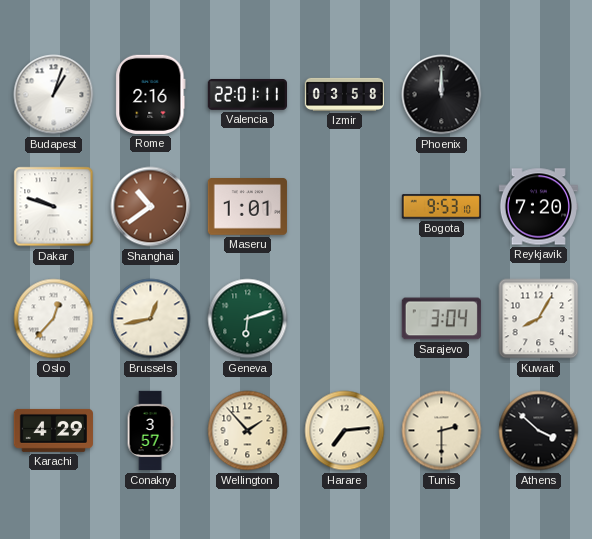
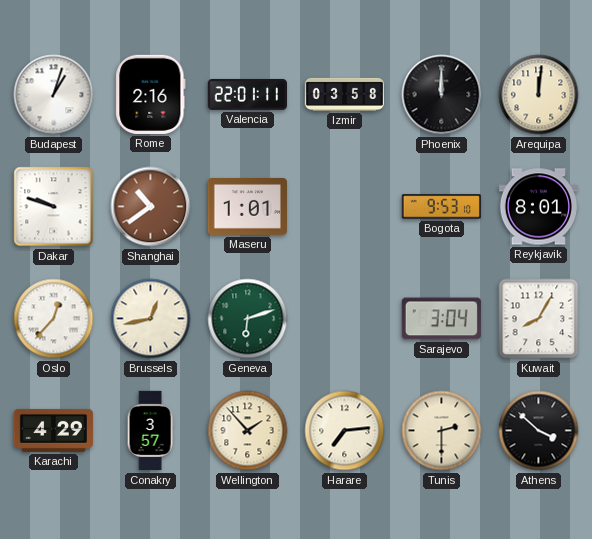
Arequipa: none -> 12:01
Reykjavik: 7:20 -> 8:01
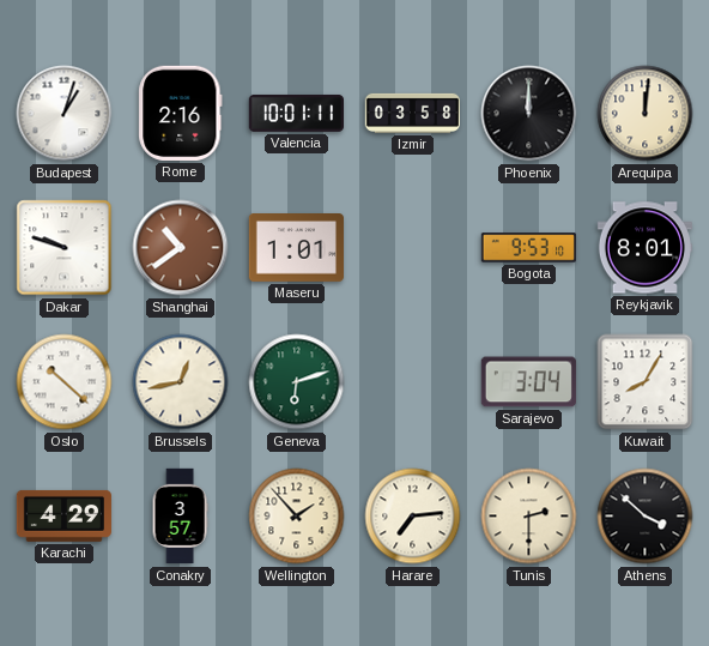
Valencia: 22:01 -> 10:01
Oslo: 12:37 -> 10:22
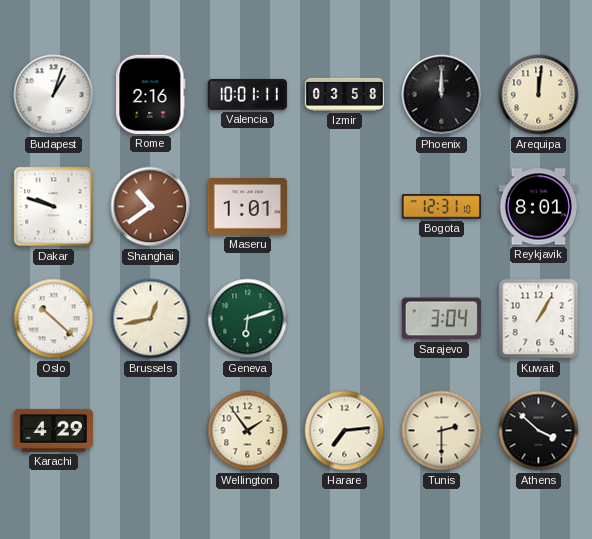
Bogota: 9:53 -> 12:31
Kuwait: 8:05 -> 1:05
Conakry: 3:57 -> none
Wellington: 1:53 -> 1:54
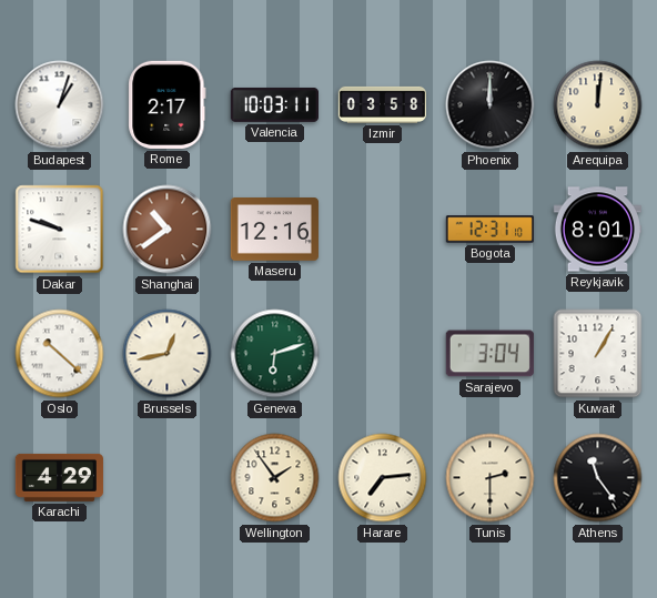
Rome: 2:16 -> 2:17
Valencia: 10:01 -> 10:03
Maseru: 1:01 -> 12:16
Athens: 3:52 -> 11:24
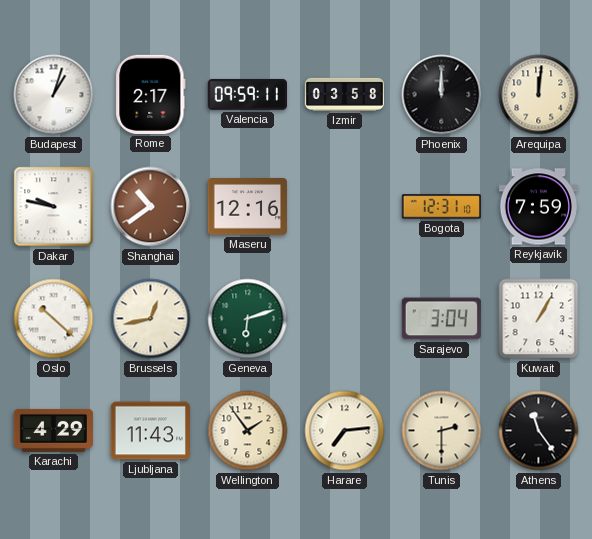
Valencia: 10:03 -> 09:59
Dakar: 9:48 -> 9:47
Reykjavik: 8:01 -> 7:59
Ljubljana: none -> 11:43
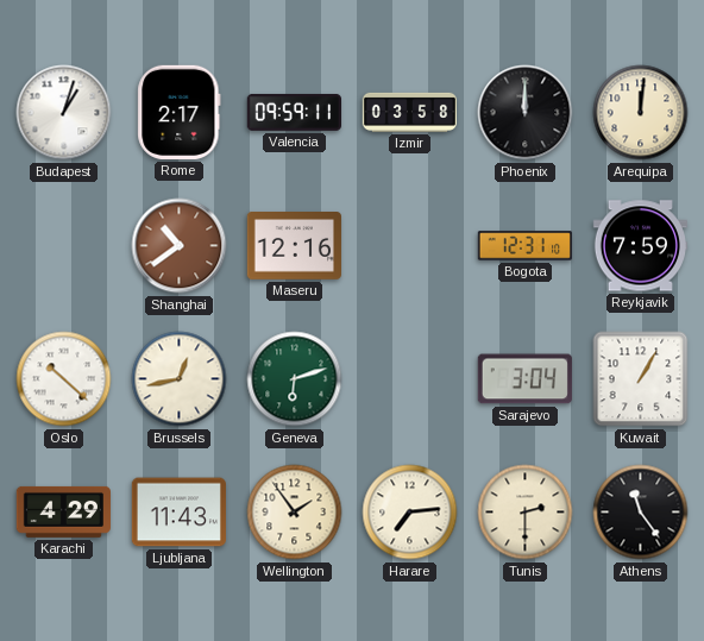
Dakar: 9:47 -> none
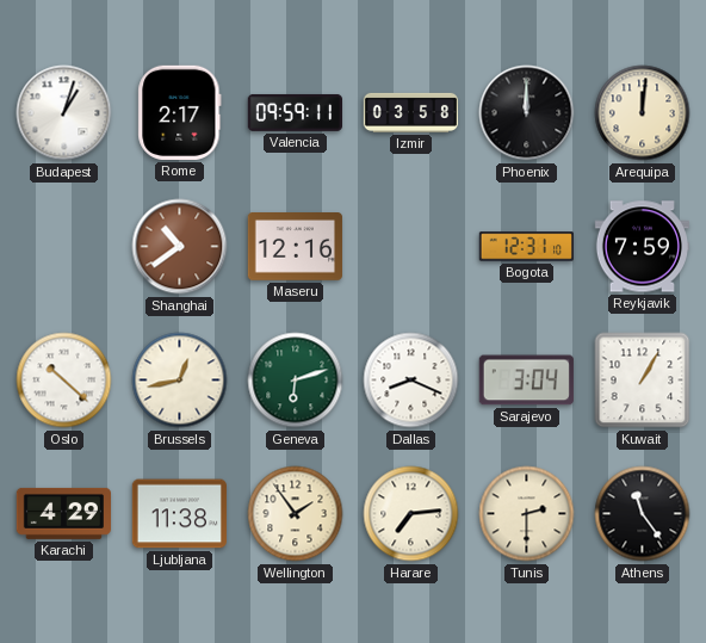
Dallas: none -> 8:19
Ljubljana: 11:43 -> 11:38
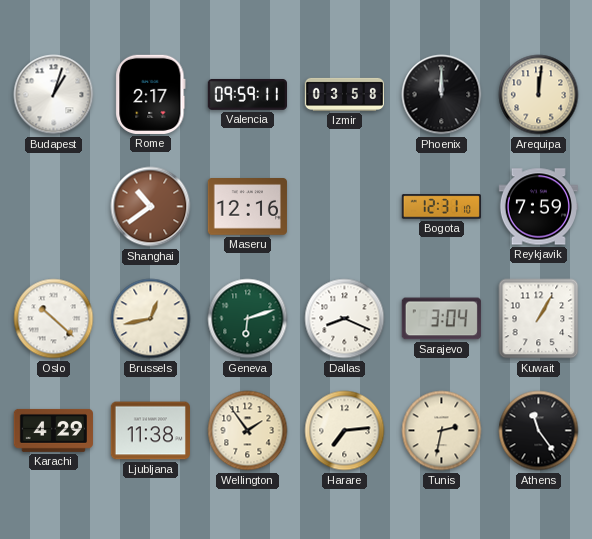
Tunis: 2:30 -> 2:32
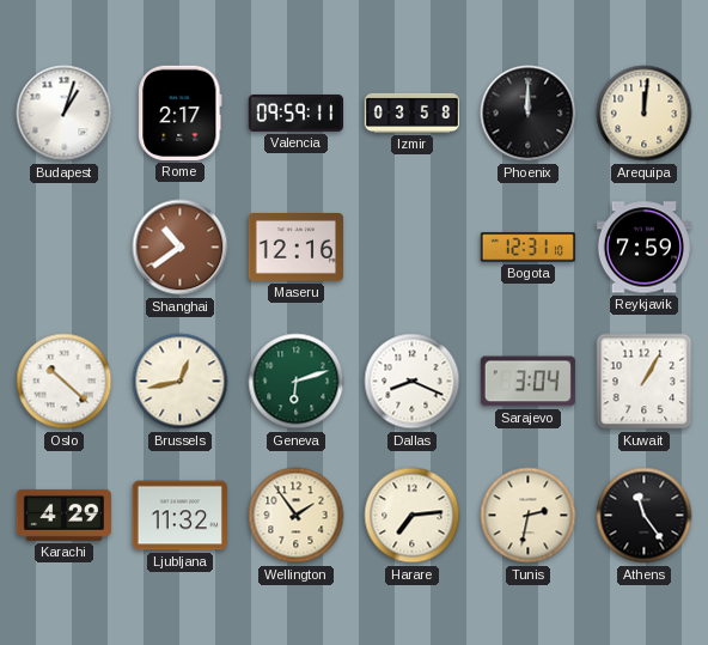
Ljubljana: 11:38 -> 11:32
